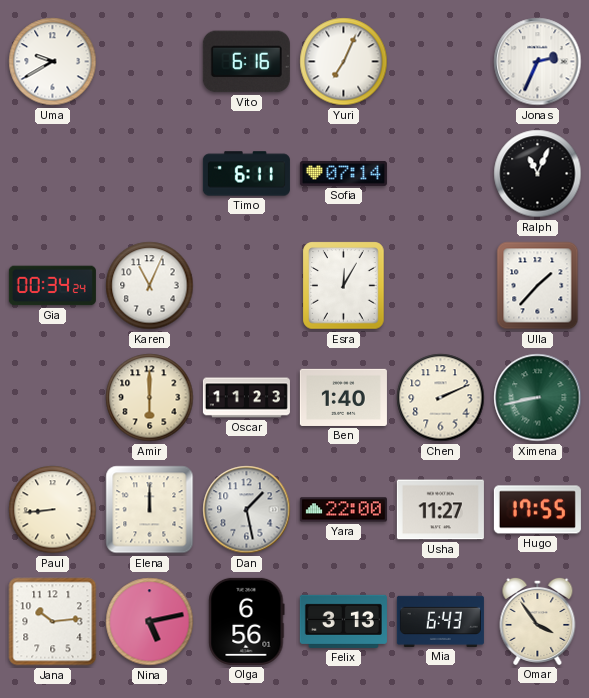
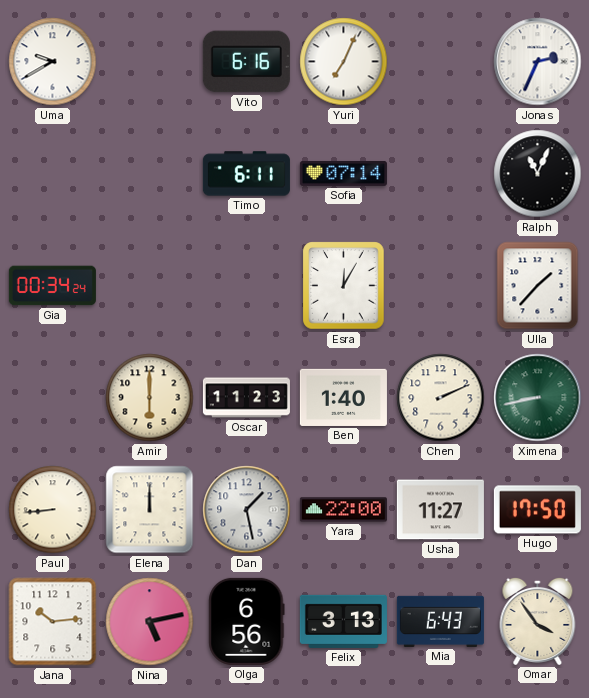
Karen: 11:04 -> none
Hugo: 17:55 -> 17:50
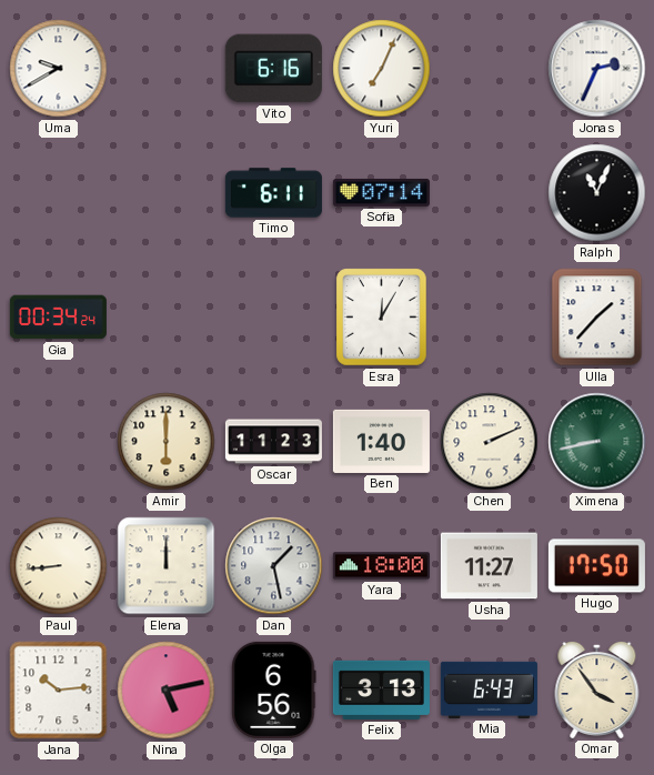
Yara: 22:00 -> 18:00
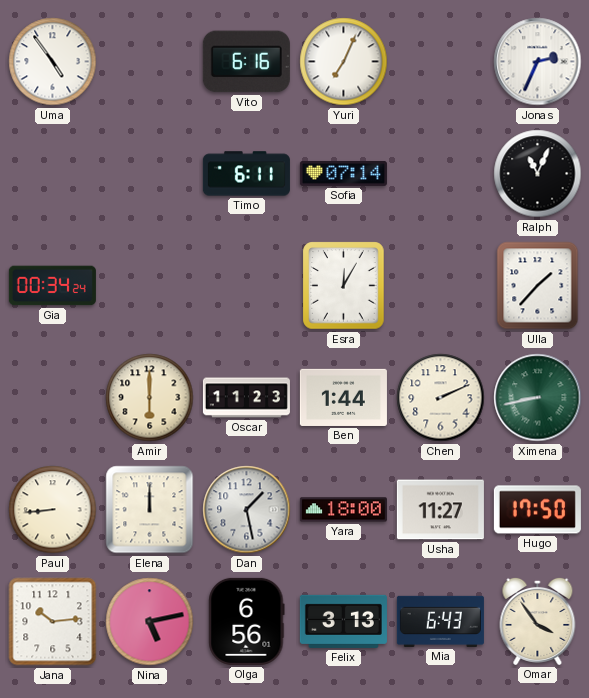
Uma: 9:40 -> 4:54
Ben: 1:40 -> 1:44
